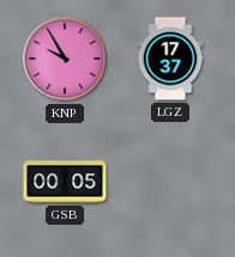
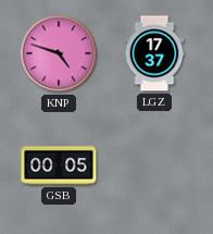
KNP: 9:55 -> 4:48
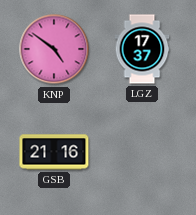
KNP: 4:48 -> 4:51
GSB: 00:05 -> 21:16
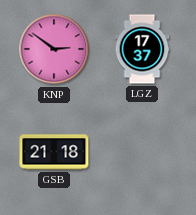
KNP: 4:51 -> 2:51
GSB: 21:16 -> 21:18
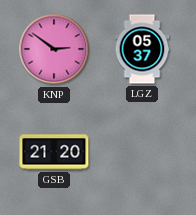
LGZ: 17:37 -> 05:37
GSB: 21:18 -> 21:20
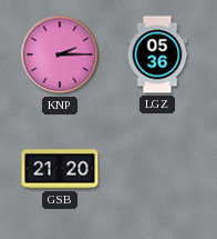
KNP: 2:51 -> 2:15
LGZ: 05:37 -> 05:36
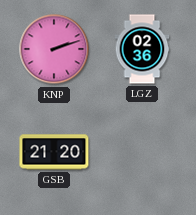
KNP: 2:15 -> 2:12
LGZ: 05:36 -> 02:36
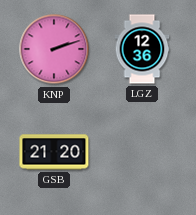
LGZ: 02:36 -> 12:36
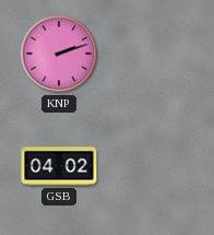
LGZ: 12:36 -> none
GSB: 21:20 -> 04:02
